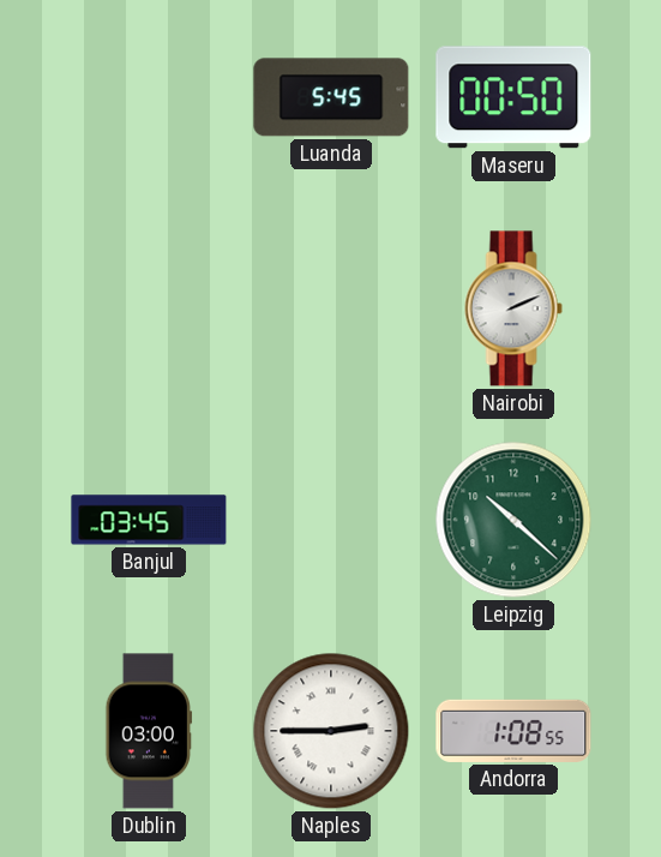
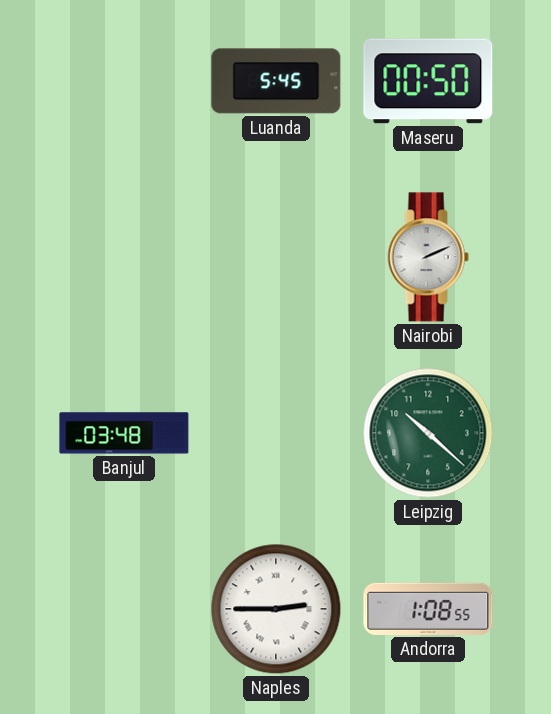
Banjul: 03:45 -> 03:48
Dublin: 03:00 -> none
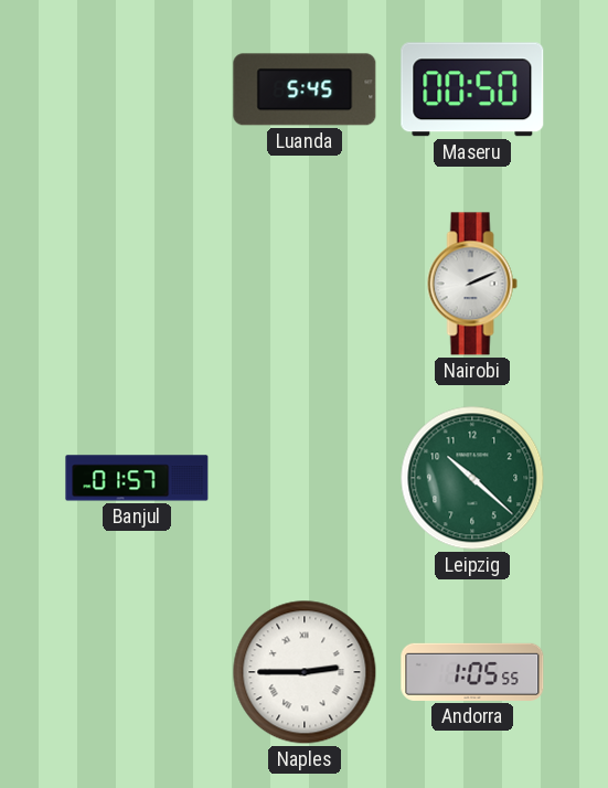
Banjul: 03:48 -> 01:57
Andorra: 1:08 -> 1:05
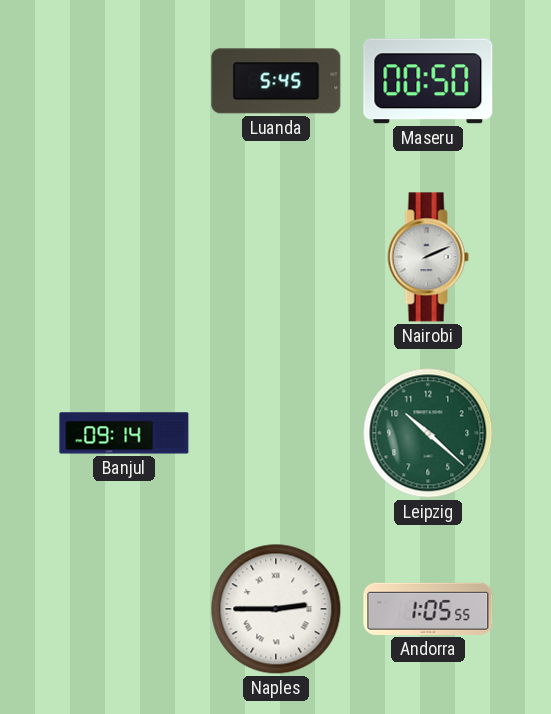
Banjul: 01:57 -> 09:14
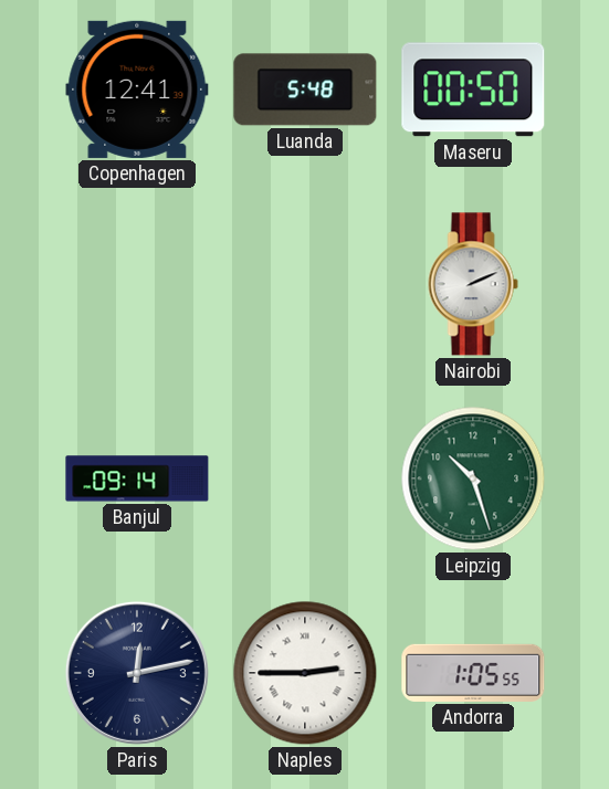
Copenhagen: none -> 12:41
Luanda: 5:45 -> 5:48
Leipzig: 10:22 -> 10:27
Paris: none -> 12:13
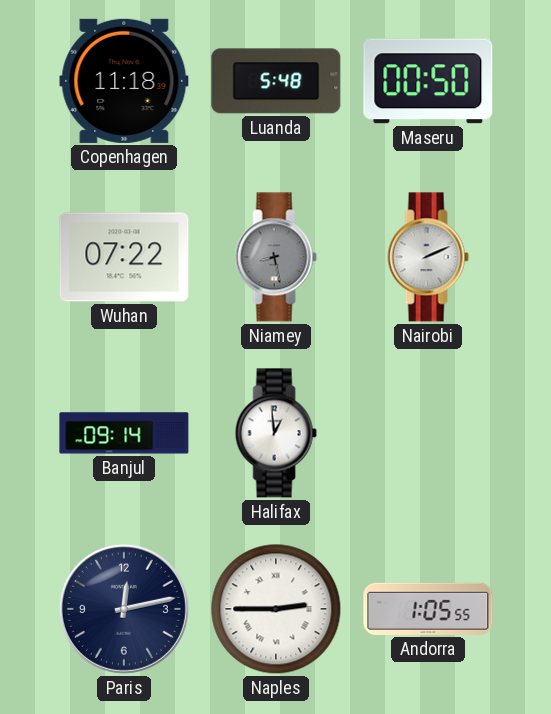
Copenhagen: 12:41 -> 11:18
Wuhan: none -> 07:22
Niamey: none -> 8:28
Halifax: none -> 12:59
Leipzig: 10:27 -> none
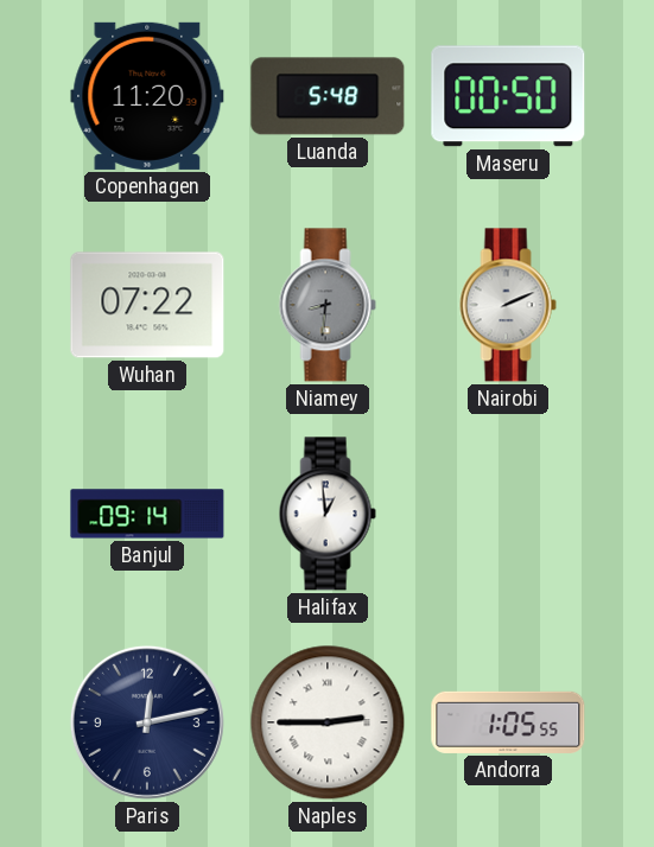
Copenhagen: 11:18 -> 11:20
Niamey: 8:28 -> 8:31
